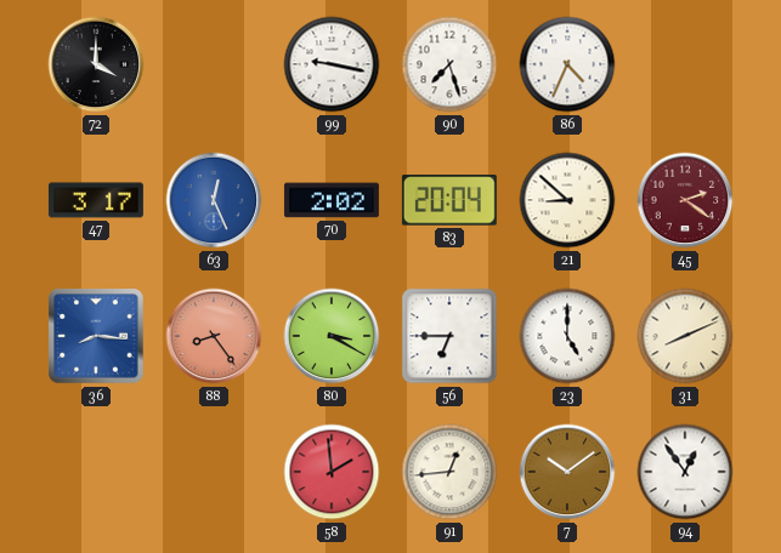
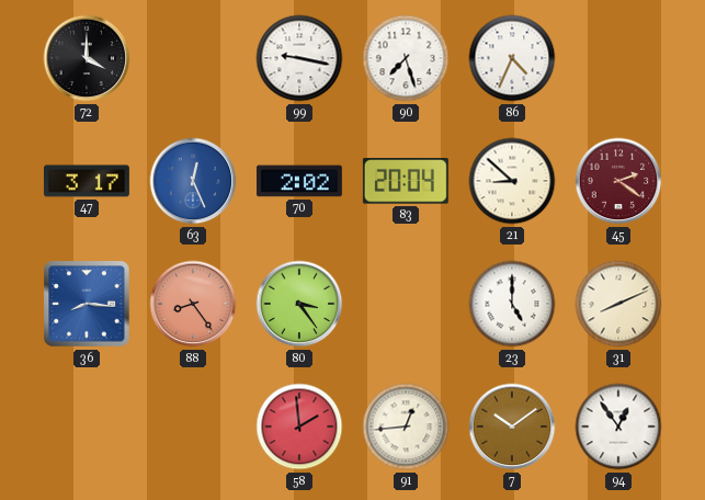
80: 3:20 -> 3:24
56: 6:45 -> none
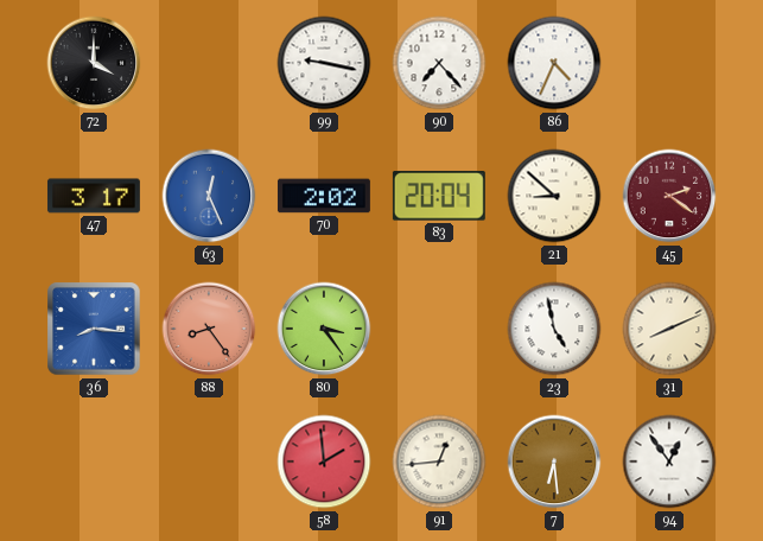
90: 7:27 -> 7:23
23: 5:00 -> 4:58
7: 10:09 -> 6:29
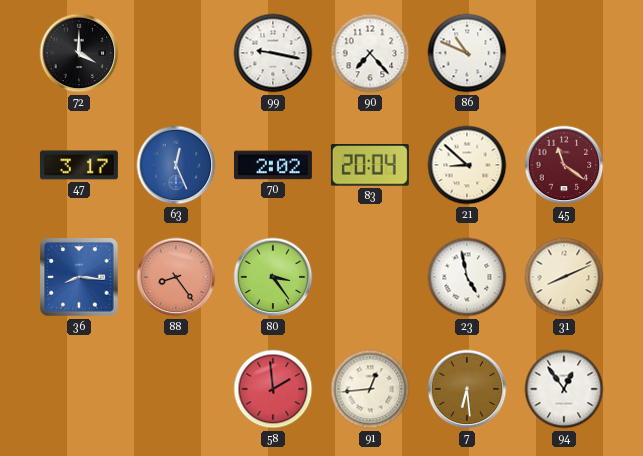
86: 4:34 -> 10:49
45: 2:21 -> 11:21
